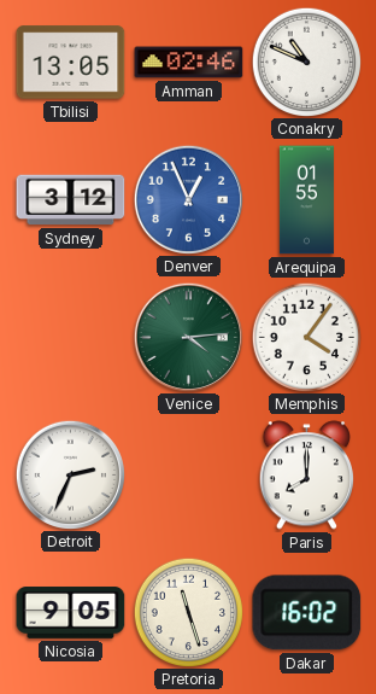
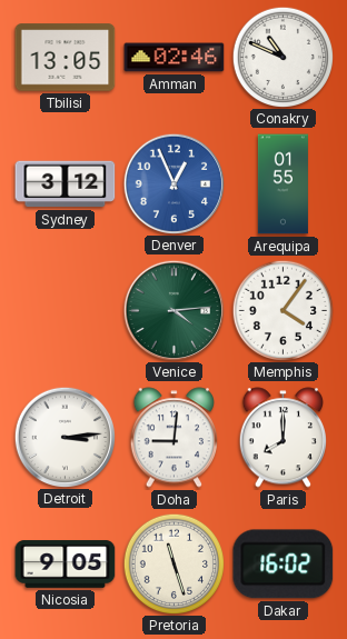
Detroit: 2:34 -> 3:14
Doha: none -> 9:01
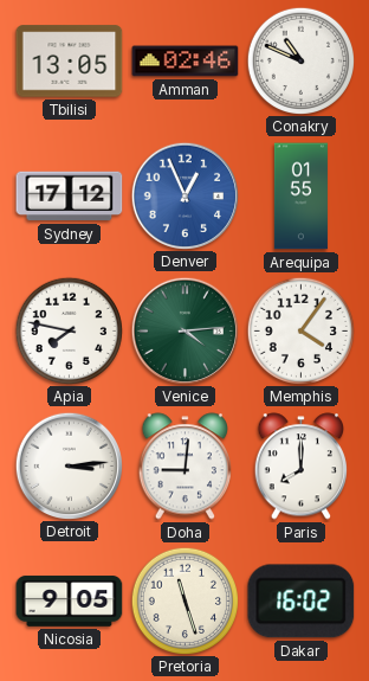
Sydney: 3:12 -> 17:12
Apia: none -> 7:47
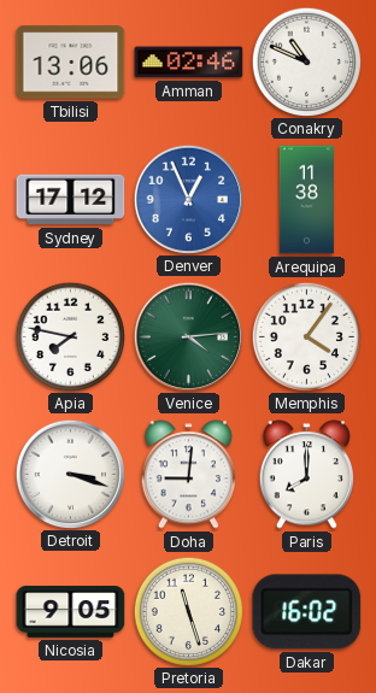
Tbilisi: 13:05 -> 13:06
Arequipa: 01:55 -> 11:38
Detroit: 3:14 -> 3:18
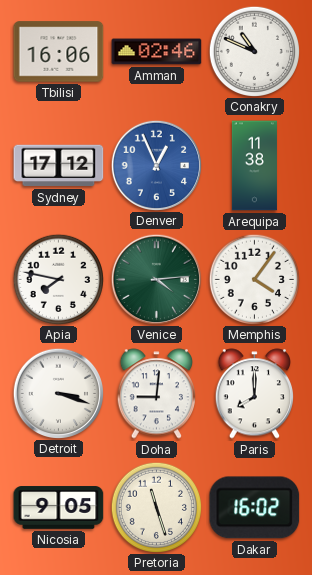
Tbilisi: 13:06 -> 16:06
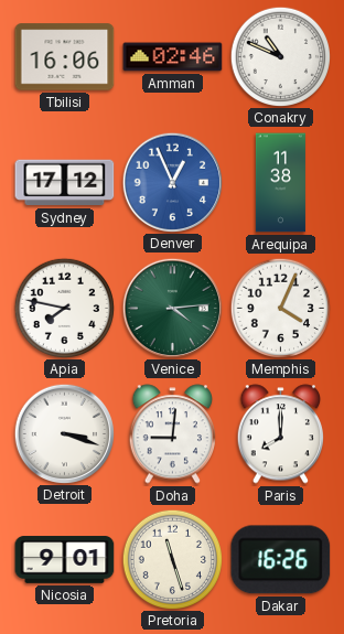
Memphis: 4:06 -> 4:04
Nicosia: 9:05 -> 9:01
Dakar: 16:02 -> 16:26
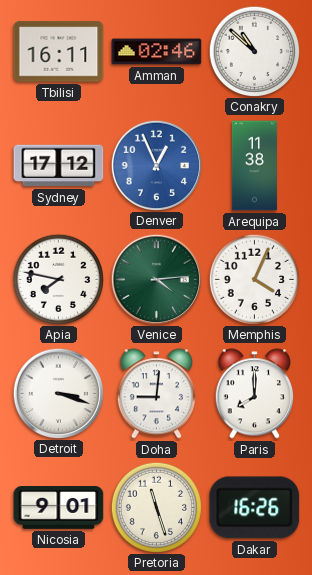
Tbilisi: 16:06 -> 16:11
Conakry: 10:49 -> 10:52
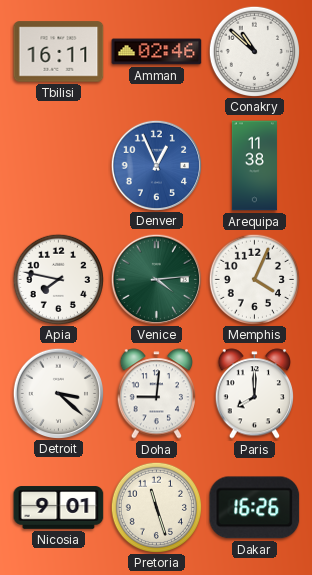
Sydney: 17:12 -> none
Detroit: 3:18 -> 3:22
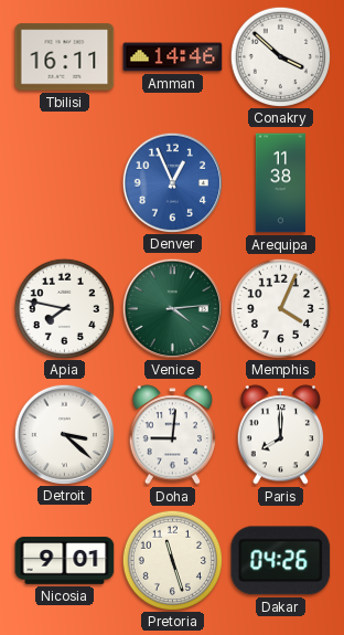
Amman: 02:46 -> 14:46
Conakry: 10:52 -> 3:52
Dakar: 16:26 -> 04:26
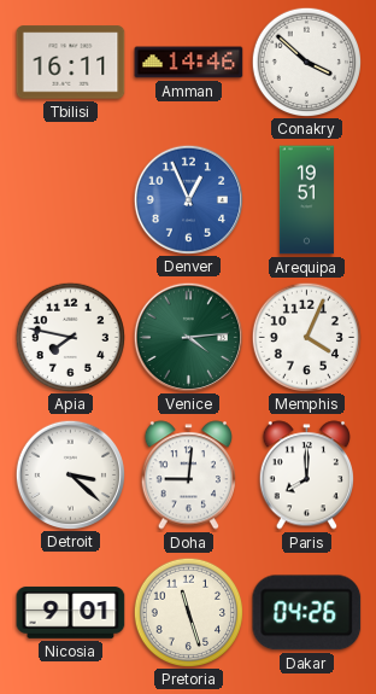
Arequipa: 11:38 -> 19:51
